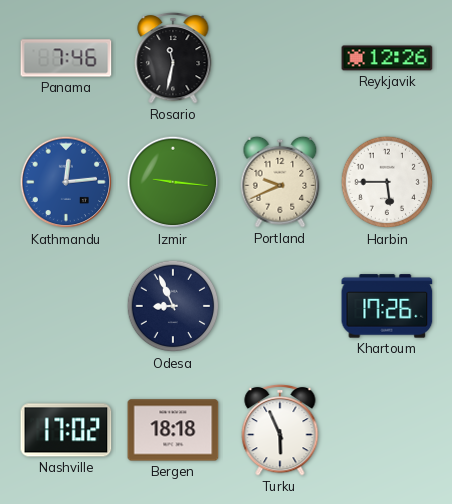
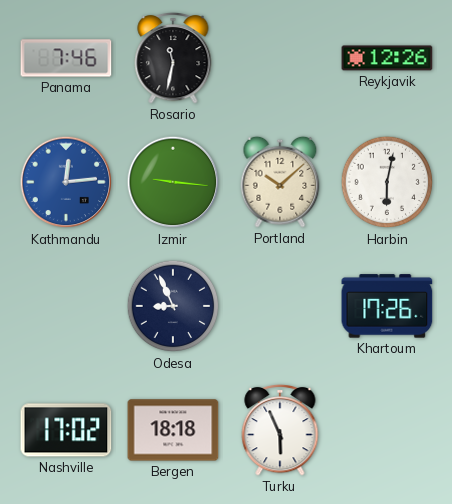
Portland: 9:41 -> 10:08
Harbin: 5:45 -> 6:02
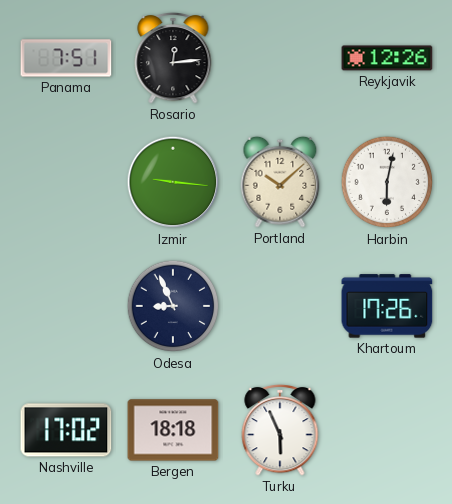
Panama: 7:46 -> 7:51
Rosario: 11:32 -> 12:14
Kathmandu: 12:14 -> none
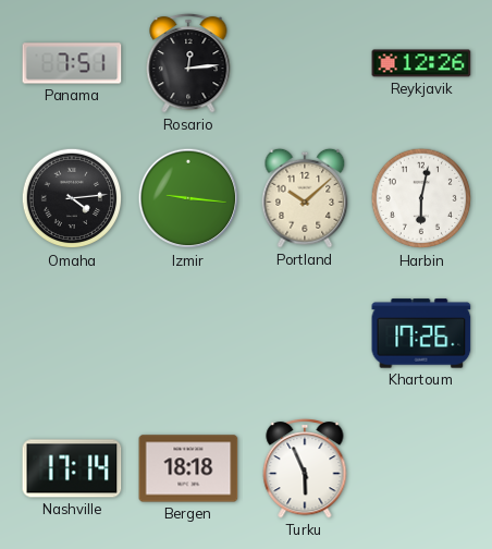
Omaha: none -> 4:14
Odesa: 8:56 -> none
Nashville: 17:02 -> 17:14
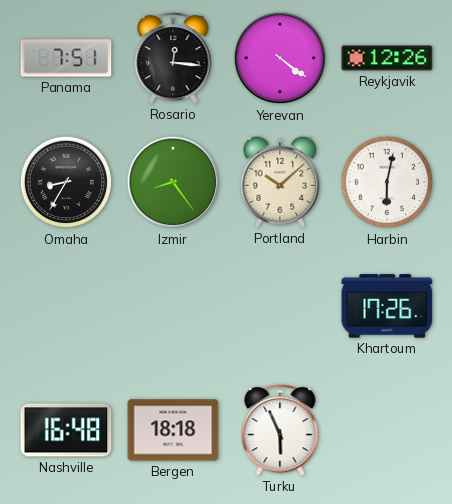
Rosario: 12:14 -> 12:16
Yerevan: none -> 4:21
Omaha: 4:14 -> 8:35
Izmir: 9:16 -> 8:24
Nashville: 17:14 -> 16:48
